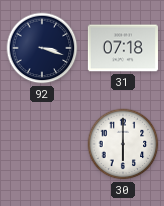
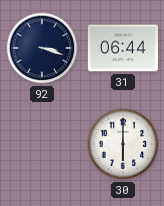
31: 07:18 -> 06:44
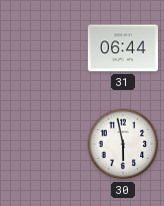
92: 3:18 -> none
30: 6:00 -> 5:58
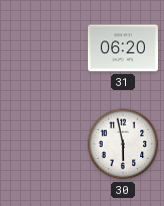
31: 06:44 -> 06:20
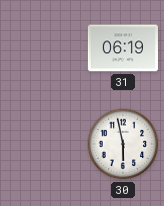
31: 06:20 -> 06:19
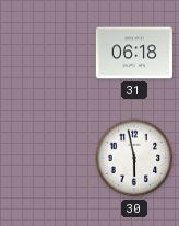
31: 06:19 -> 06:18
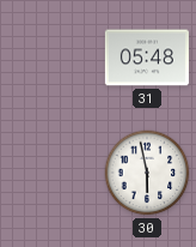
31: 06:18 -> 05:48
